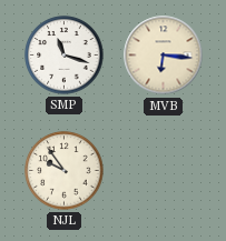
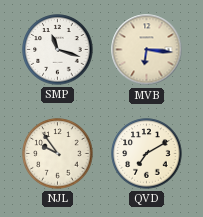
QVD: none -> 7:10
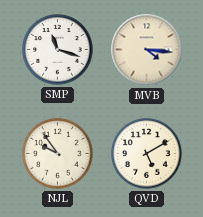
MVB: 6:16 -> 4:16
QVD: 7:10 -> 5:10
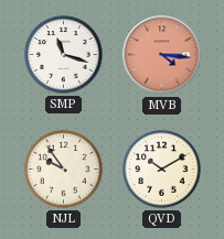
MVB dial: cream -> salmon
QVD: 5:10 -> 10:10
